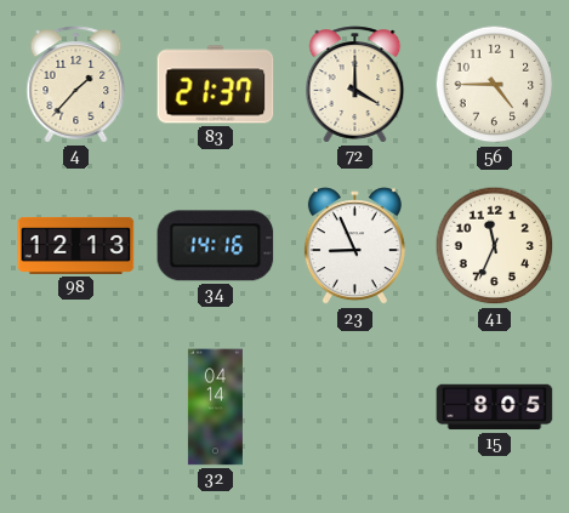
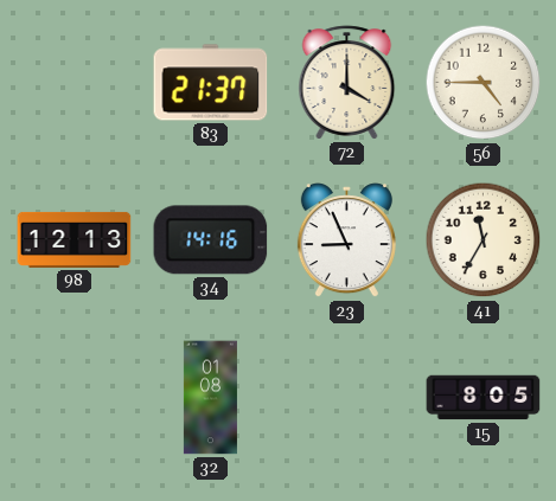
4: 1:37 -> none
41: 11:34 -> 11:35
32: 04:14 -> 01:08
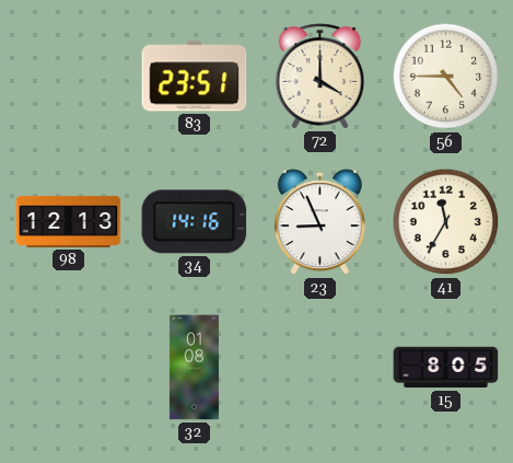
83: 21:37 -> 23:51
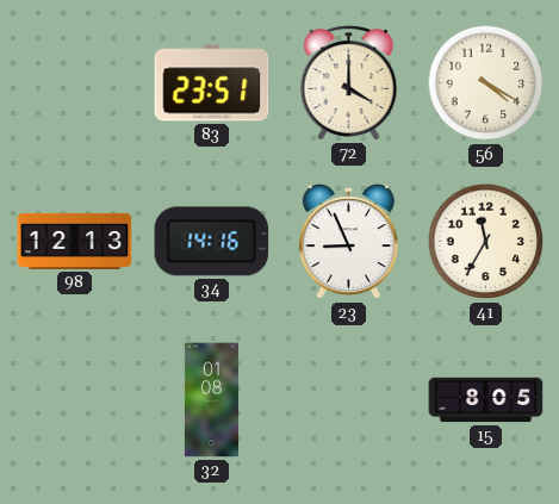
56: 4:45 -> 4:20
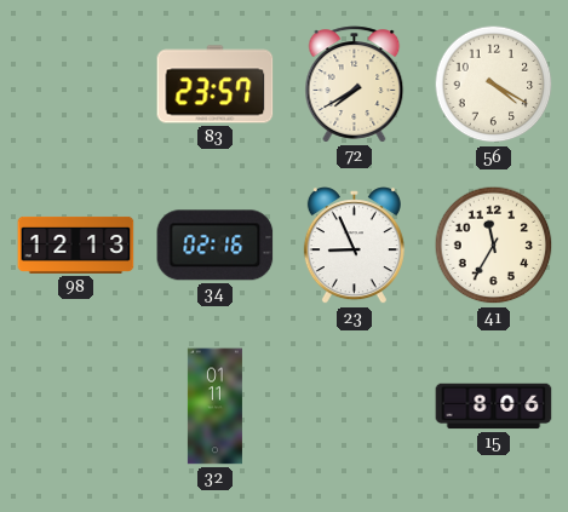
83: 23:51 -> 23:57
72: 4:00 -> 7:40
34: 14:16 -> 02:16
32: 01:08 -> 01:11
15: 8:05 -> 8:06
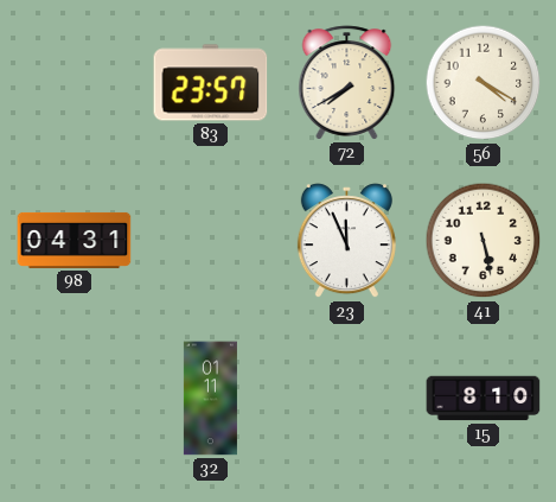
98: 12:13 -> 04:31
34: 02:16 -> none
23: 8:56 -> 11:56
41: 11:35 -> 5:28
15: 8:06 -> 8:10
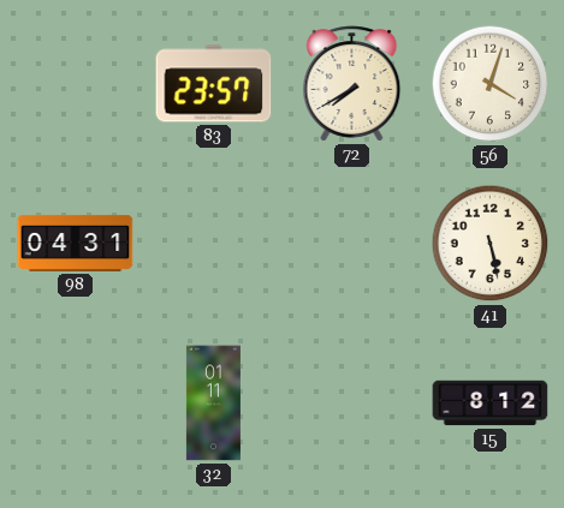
56: 4:20 -> 4:03
23: 11:56 -> none
15: 8:10 -> 8:12
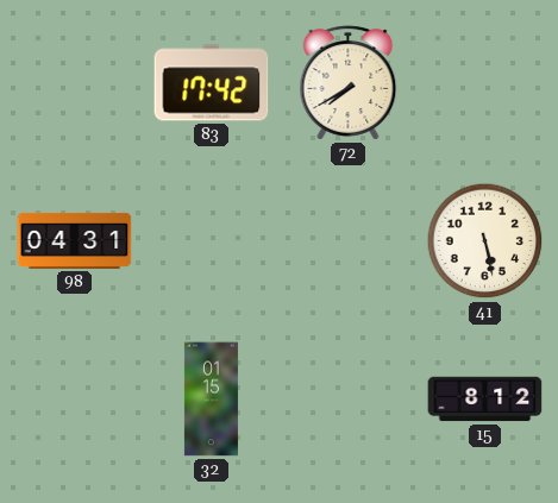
83: 23:57 -> 17:42
56: 4:03 -> none
32: 01:11 -> 01:15
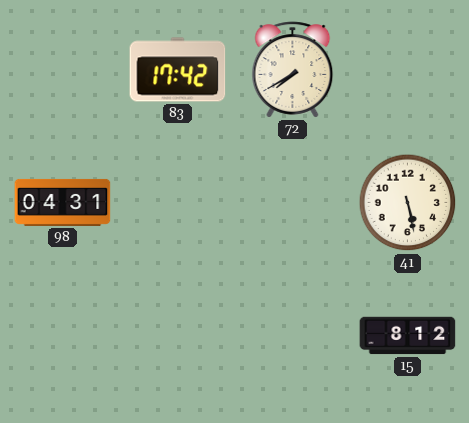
32: 01:15 -> none
